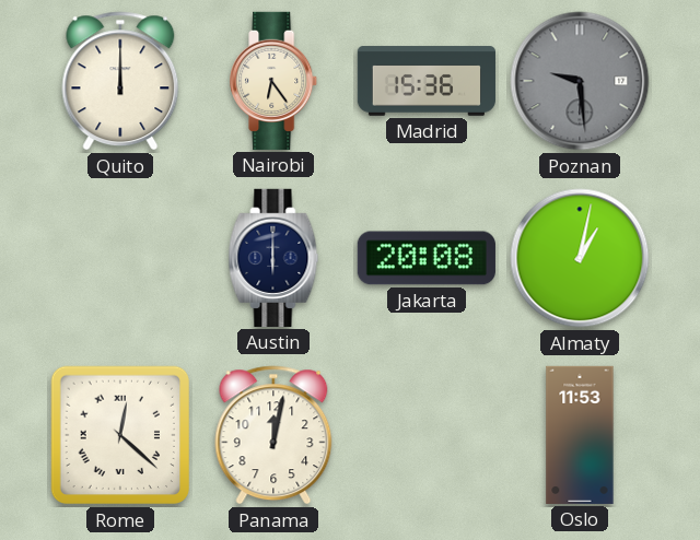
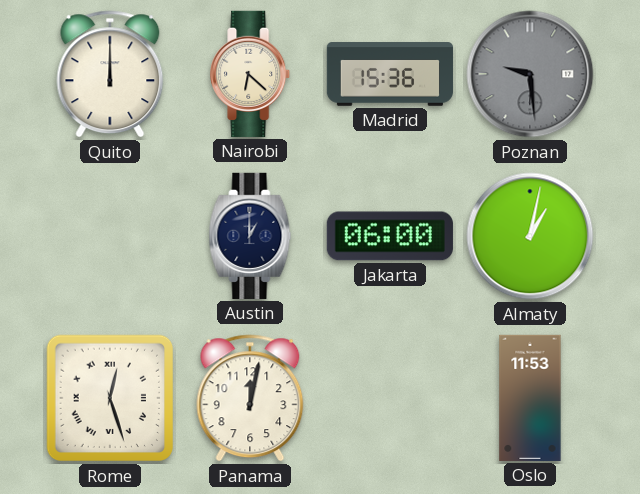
Nairobi: 6:24 -> 6:22
Austin: 6:00 -> 1:00
Jakarta: 20:08 -> 06:00
Rome: 12:22 -> 12:27
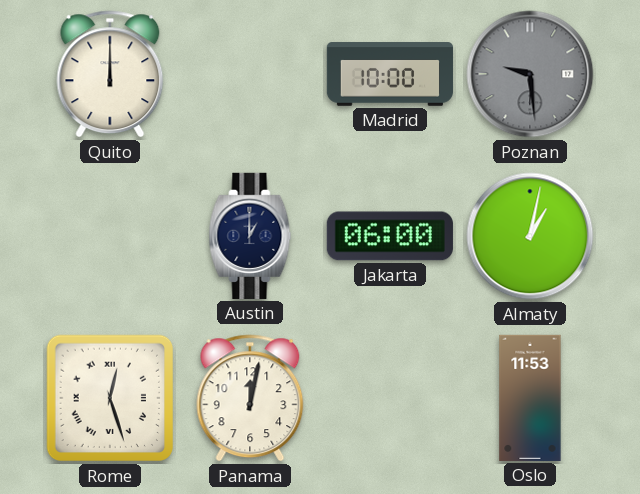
Nairobi: 6:22 -> none
Madrid: 15:36 -> 10:00
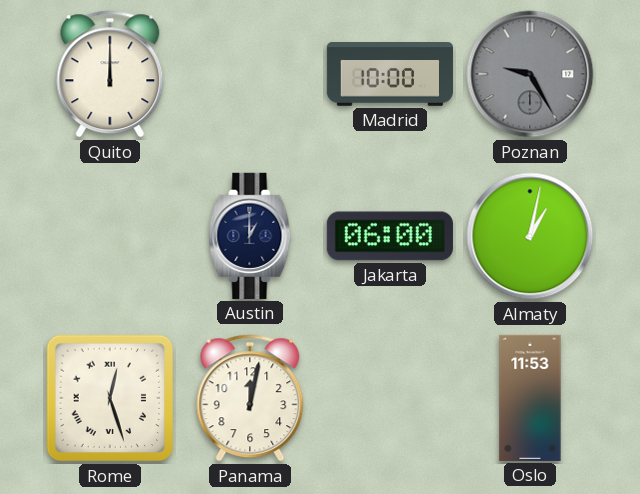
Poznan: 9:29 -> 9:25
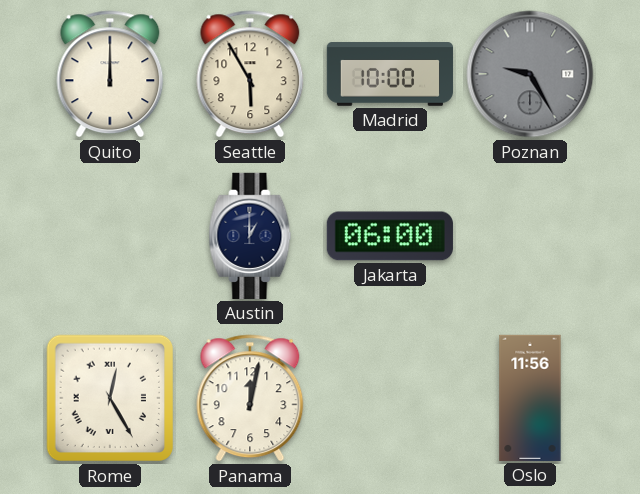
Seattle: none -> 5:55
Almaty: 1:02 -> none
Rome: 12:27 -> 12:25
Oslo: 11:53 -> 11:56
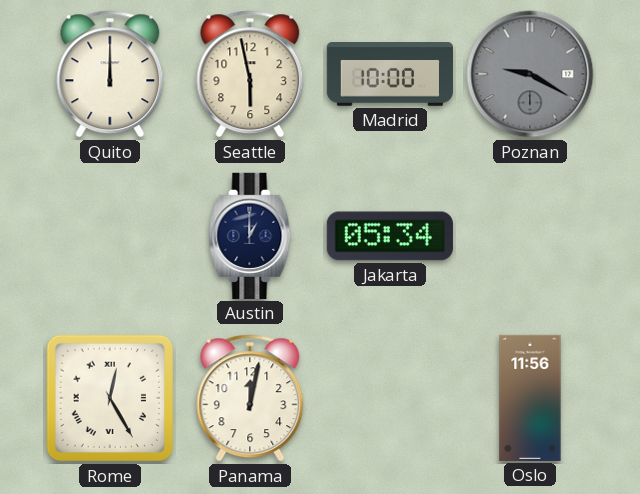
Seattle: 5:55 -> 5:58
Poznan: 9:25 -> 9:20
Jakarta: 06:00 -> 05:34
